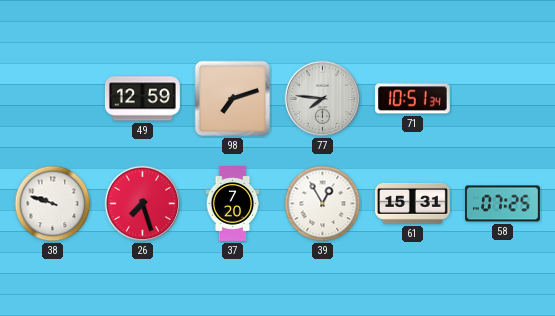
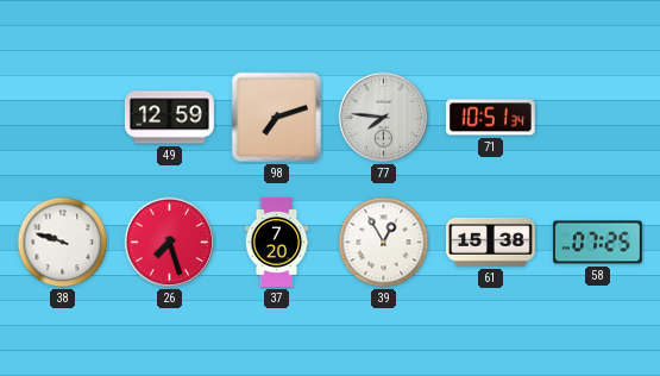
61: 15:31 -> 15:38
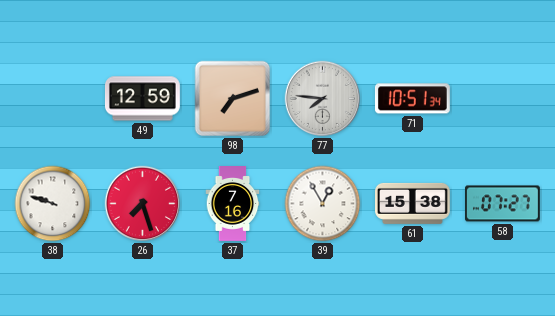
37: 7:20 -> 7:16
58: 07:25 -> 07:27
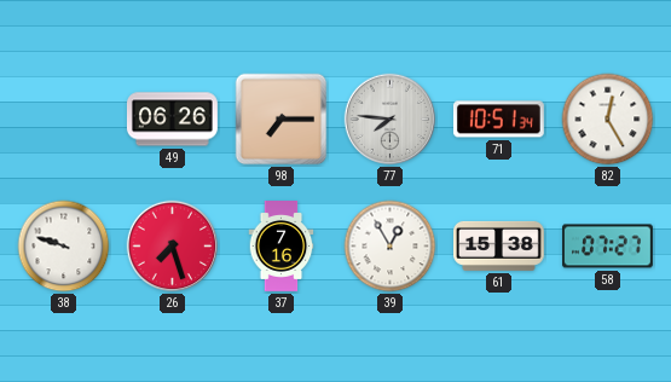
49: 12:59 -> 06:26
98: 7:12 -> 7:15
82: none -> 12:25
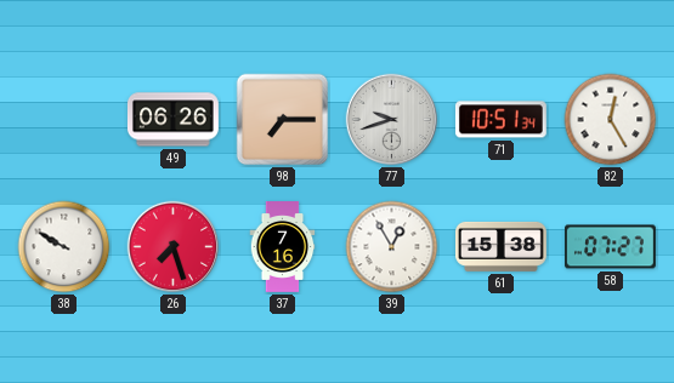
77: 7:46 -> 9:42
38: 9:48 -> 9:50
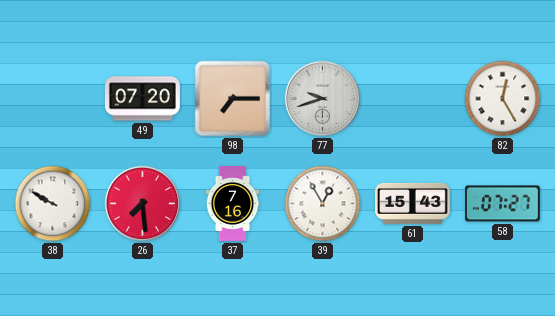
49: 06:26 -> 07:20
71: 10:51 -> none
26: 7:27 -> 7:29
61: 15:38 -> 15:43
